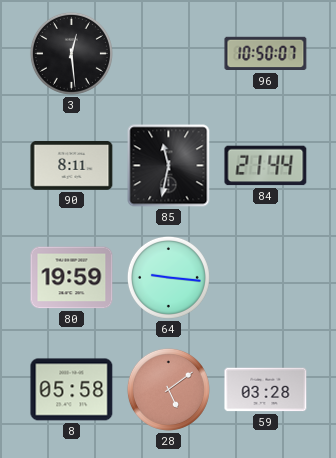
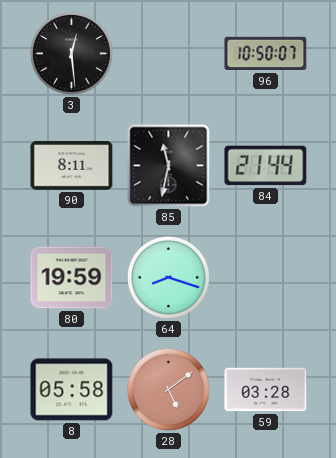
64: 9:16 -> 8:18
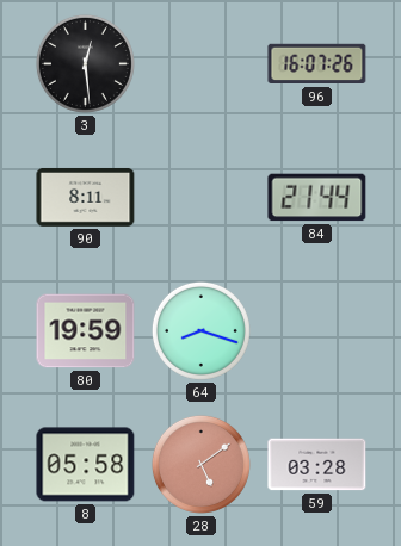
96: 10:50 -> 16:07
85: 11:32 -> none
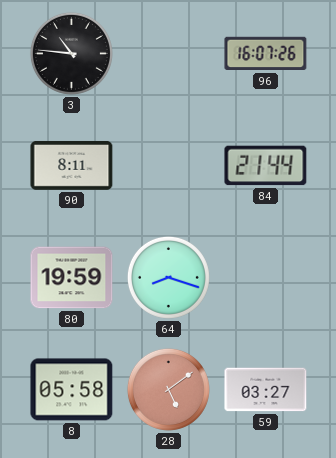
3: 12:29 -> 10:46
59: 03:28 -> 03:27
